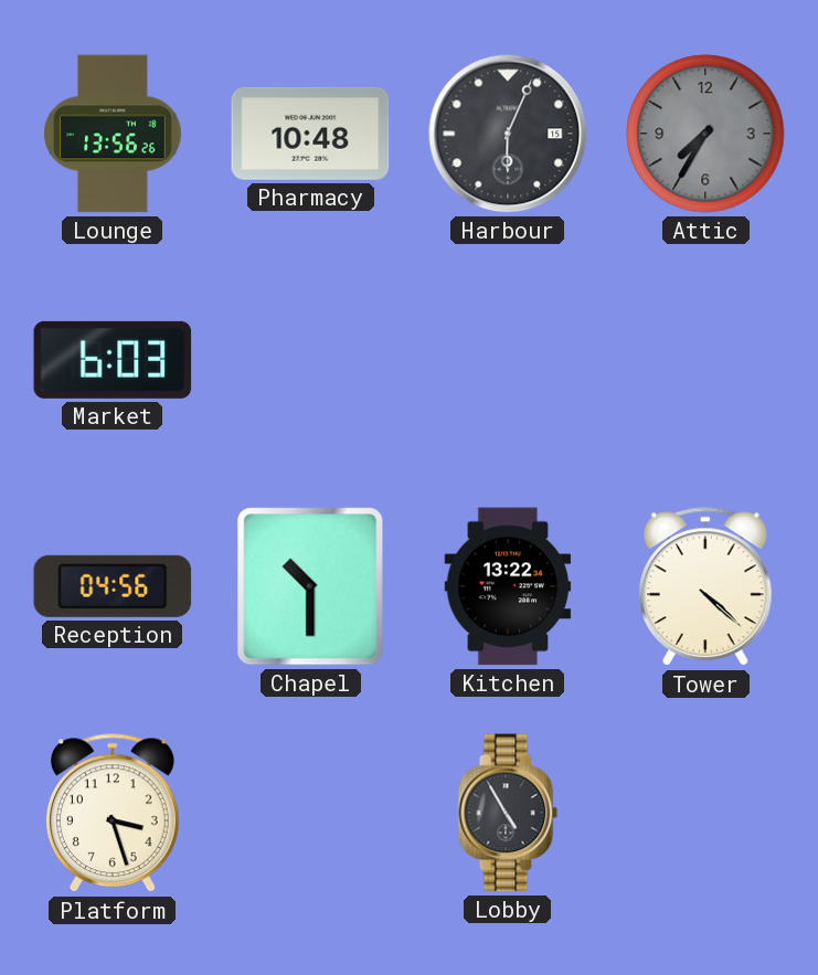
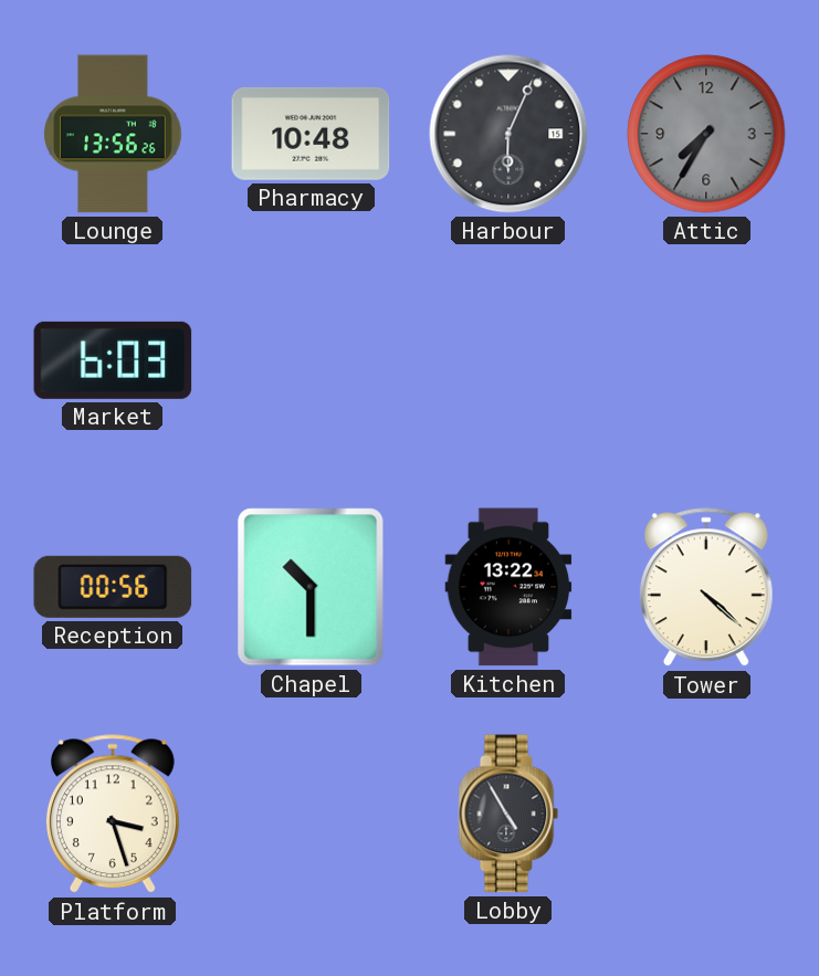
Reception: 04:56 -> 00:56
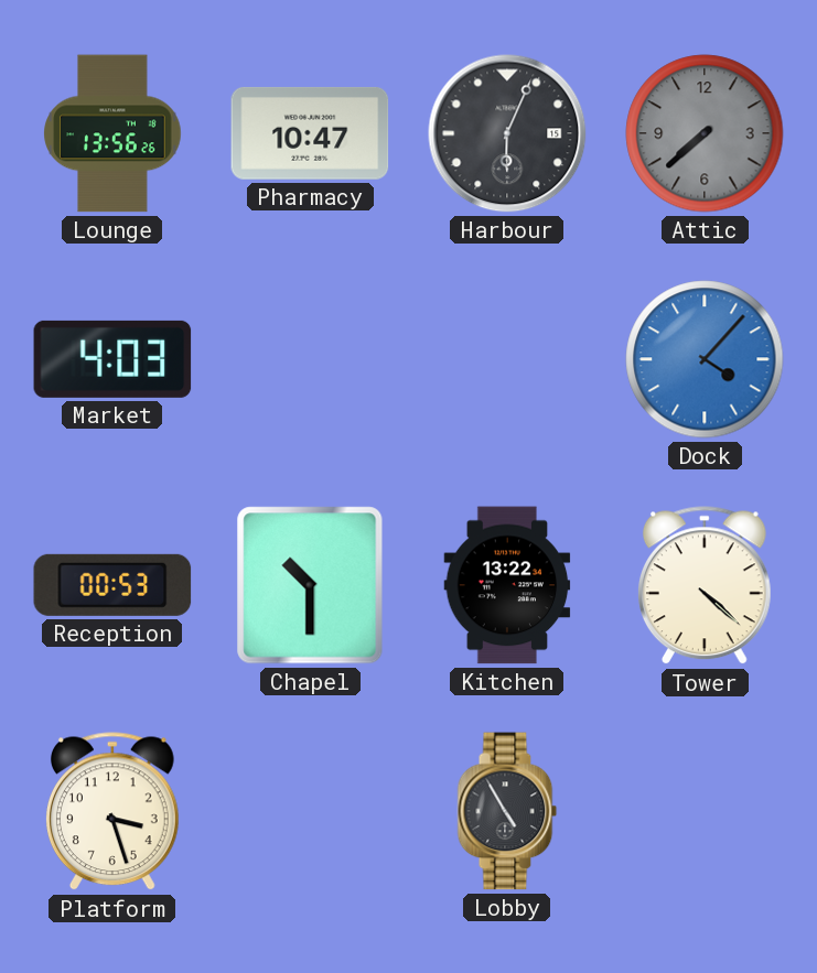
Pharmacy: 10:48 -> 10:47
Attic: 7:35 -> 7:38
Market: 6:03 -> 4:03
Dock: none -> 4:07
Reception: 00:56 -> 00:53
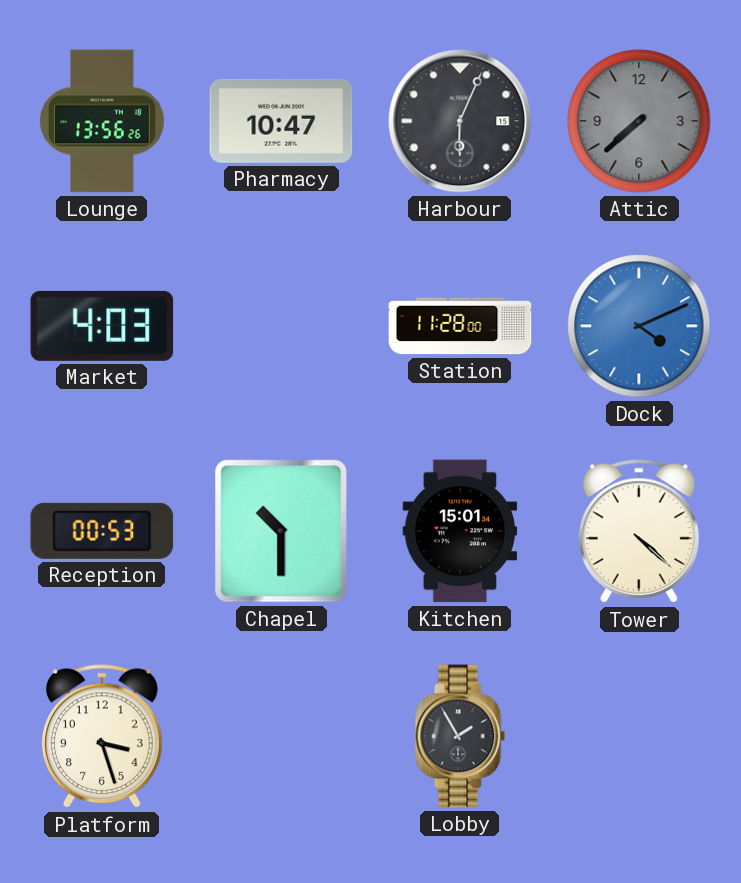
Station: none -> 11:28
Dock: 4:07 -> 4:11
Kitchen: 13:22 -> 15:01
Lobby: 4:55 -> 1:55
